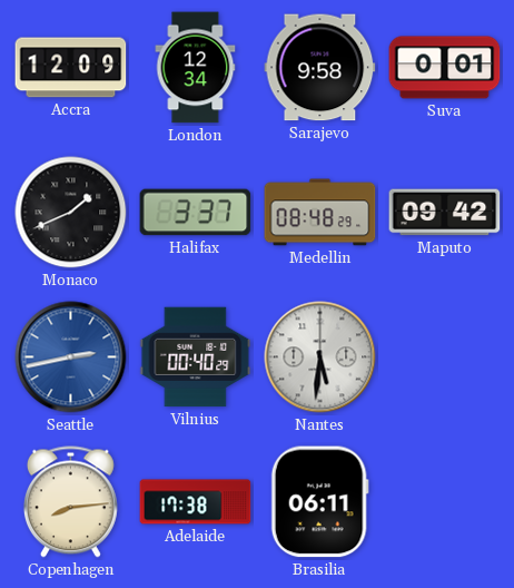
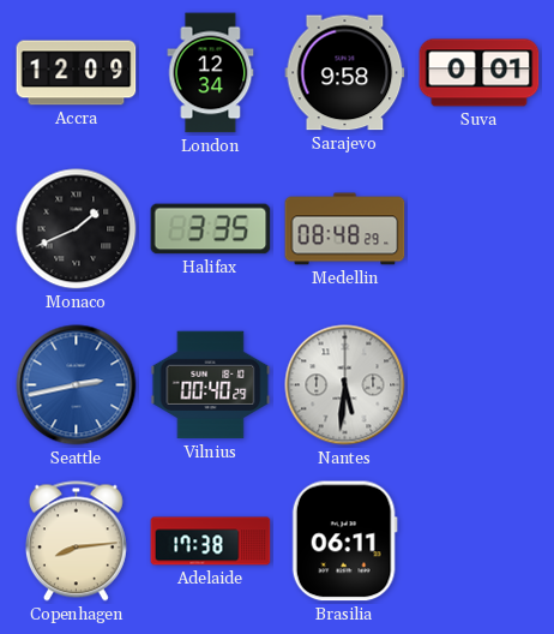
Halifax: 3:37 -> 3:35
Maputo: 09:42 -> none
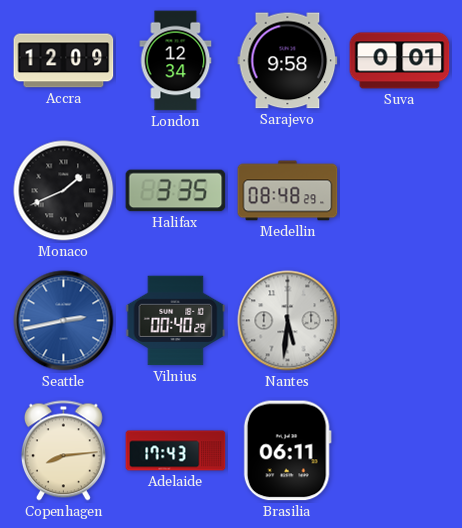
Adelaide: 17:38 -> 17:43
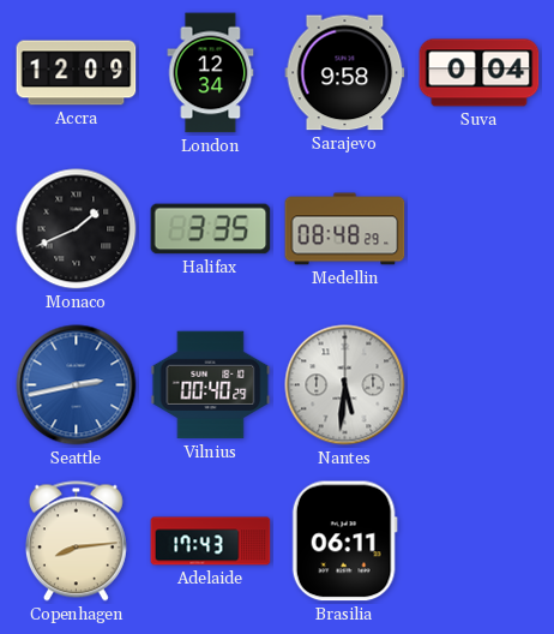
Suva: 0:01 -> 0:04
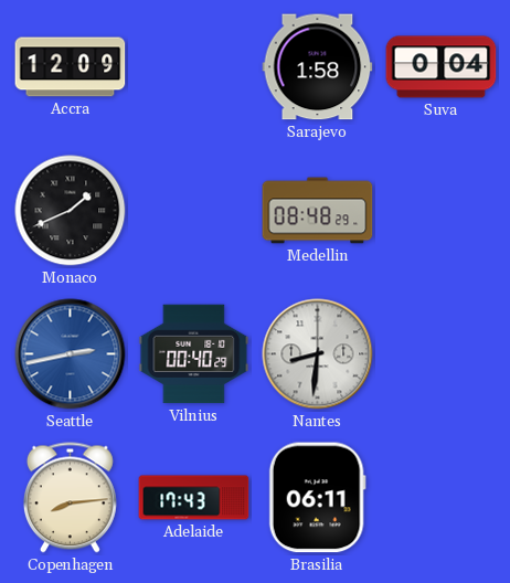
London: 12:34 -> none
Sarajevo: 9:58 -> 1:58
Halifax: 3:35 -> none
Nantes: 5:31 -> 8:31
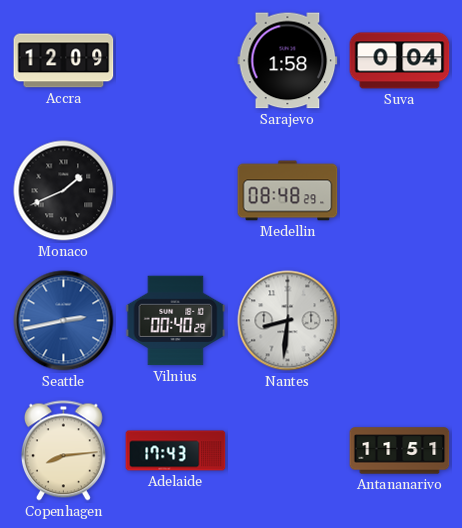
Brasilia: 06:11 -> none
Antananarivo: none -> 11:51
